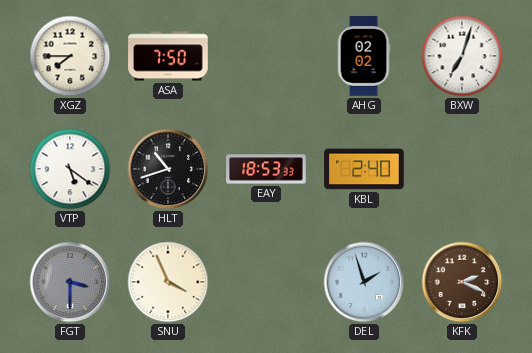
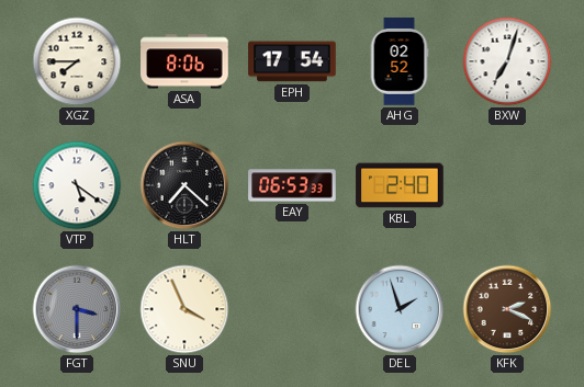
ASA: 7:50 -> 8:06
EPH: none -> 17:54
AHG: 02:02 -> 02:52
HLT: 10:42 -> 7:22
EAY: 18:53 -> 06:53
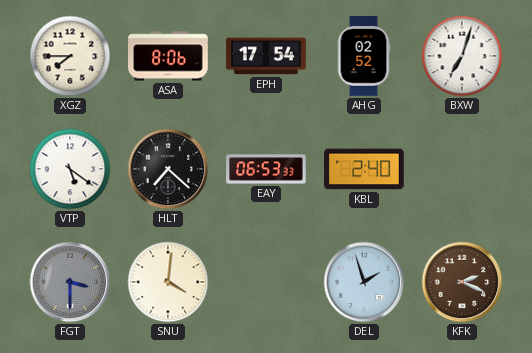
SNU: 3:56 -> 4:01
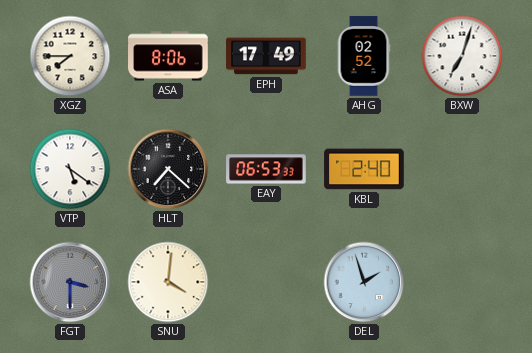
EPH: 17:54 -> 17:49
KFK: 2:19 -> none
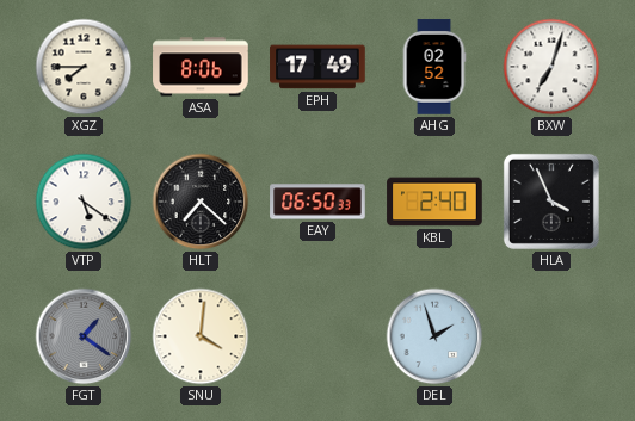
EAY: 06:53 -> 06:50
HLA: none -> 3:56
FGT: 3:30 -> 1:21
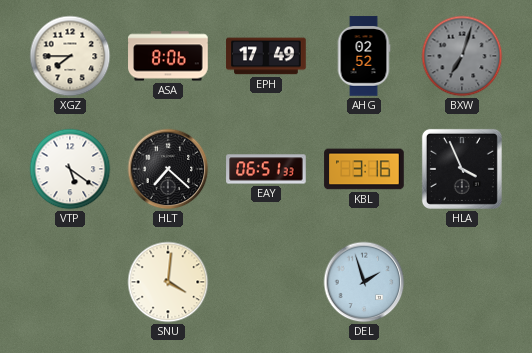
BXW dial: white -> grey
EAY: 06:50 -> 06:51
KBL: 2:40 -> 3:16
FGT: 1:21 -> none
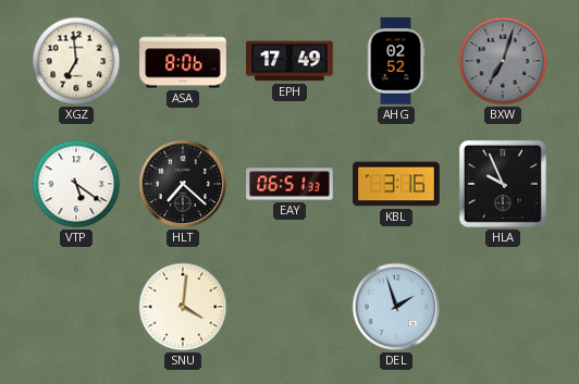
XGZ: 7:45 -> 6:59
HLA: 3:56 -> 9:56
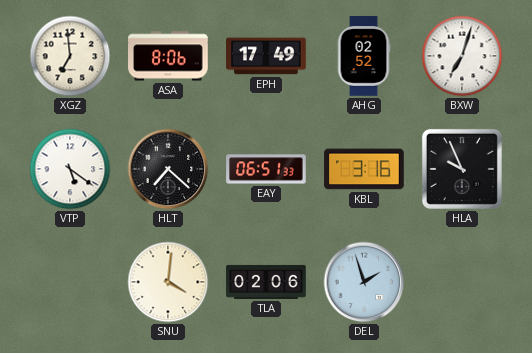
BXW dial: grey -> white
TLA: none -> 02:06
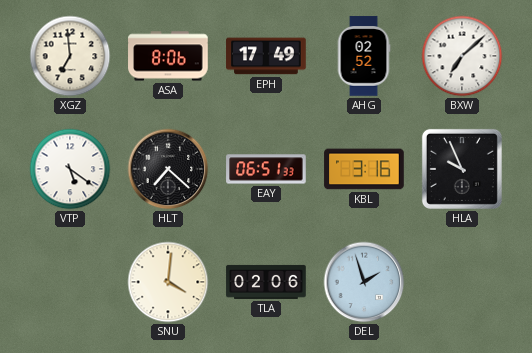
BXW: 7:03 -> 7:08
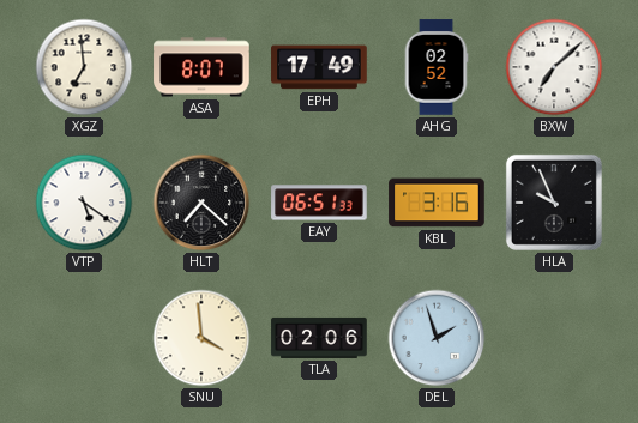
ASA: 8:06 -> 8:07
SNU: 4:01 -> 3:59
